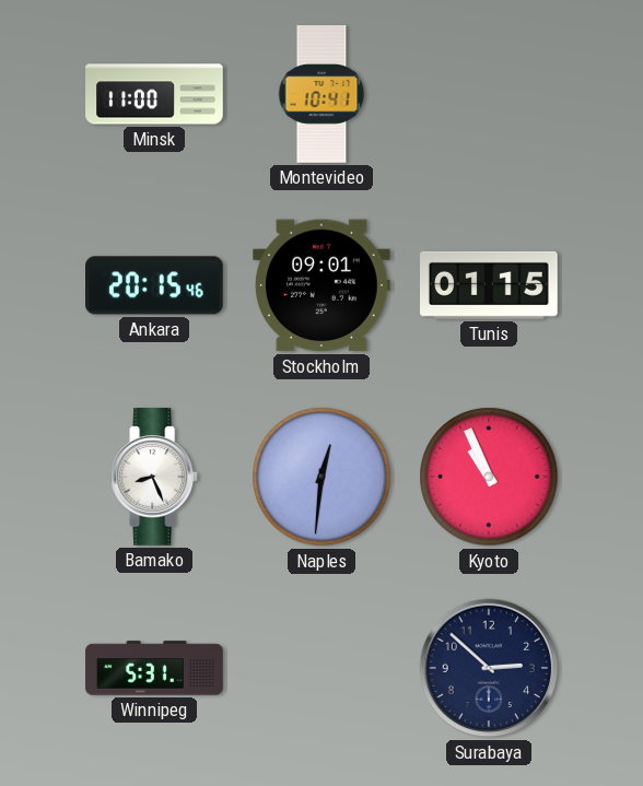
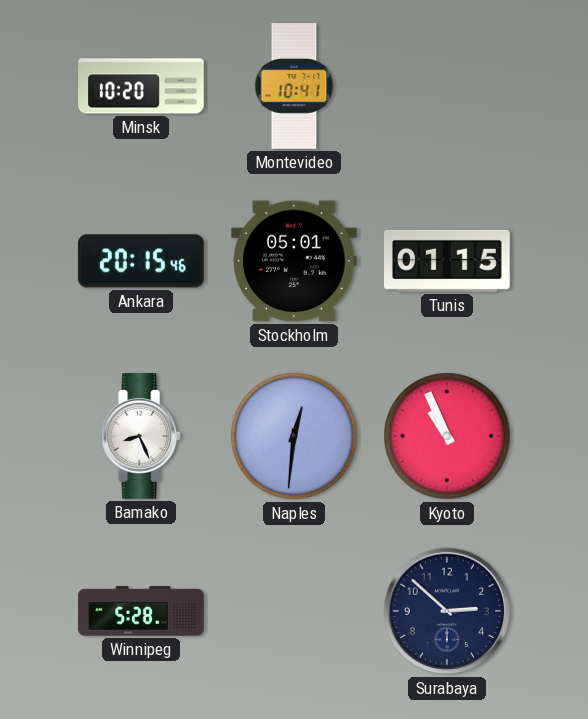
Minsk: 11:00 -> 10:20
Stockholm: 09:01 -> 05:01
Winnipeg: 5:31 -> 5:28
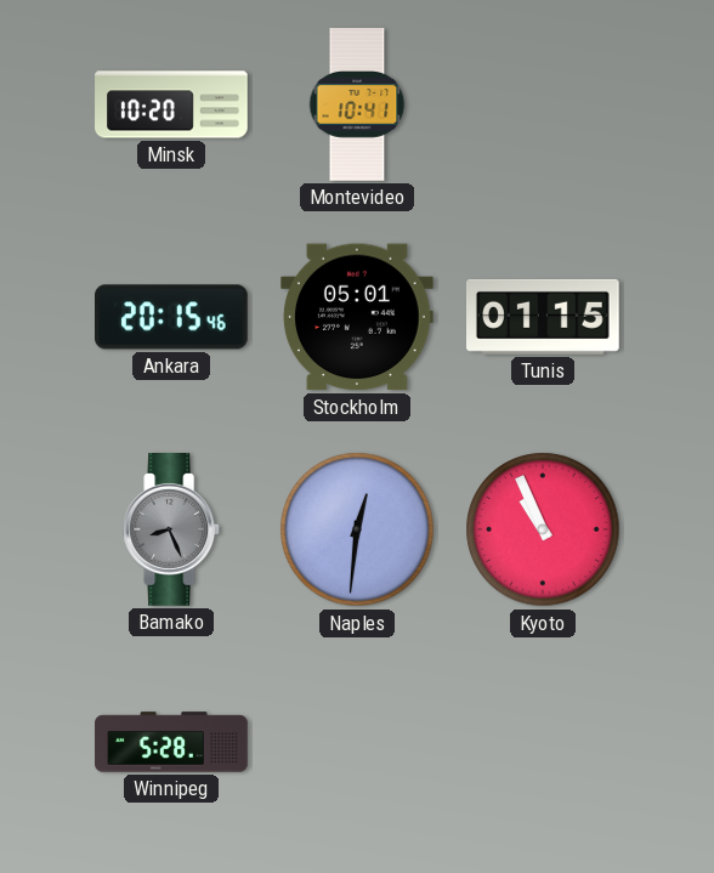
Bamako dial: white -> grey
Surabaya: 2:52 -> none
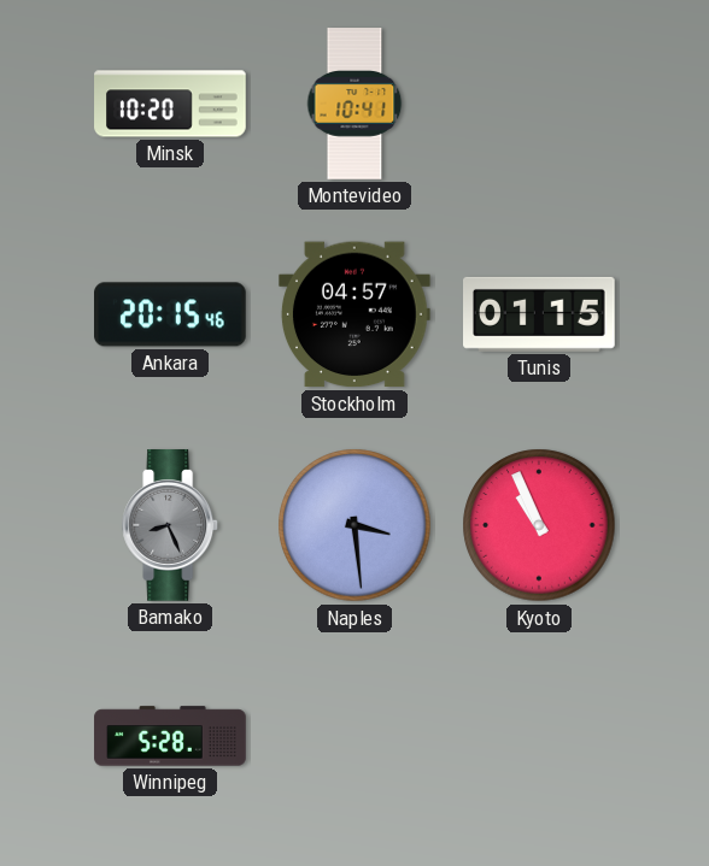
Stockholm: 05:01 -> 04:57
Naples: 12:31 -> 3:29
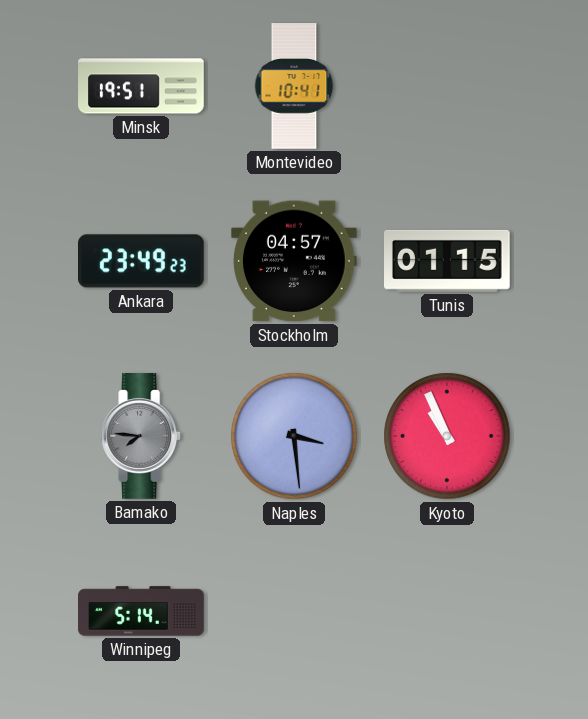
Minsk: 10:20 -> 19:51
Ankara: 20:15 -> 23:49
Bamako: 8:26 -> 7:46
Winnipeg: 5:28 -> 5:14
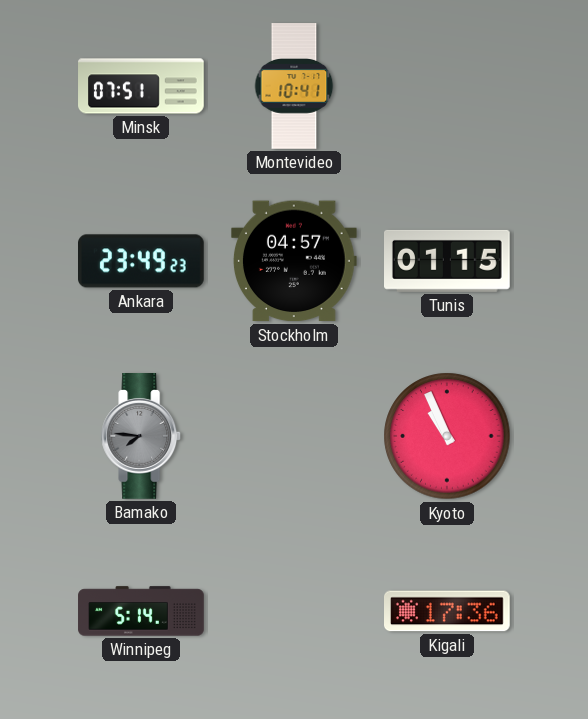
Minsk: 19:51 -> 07:51
Naples: 3:29 -> none
Kigali: none -> 17:36
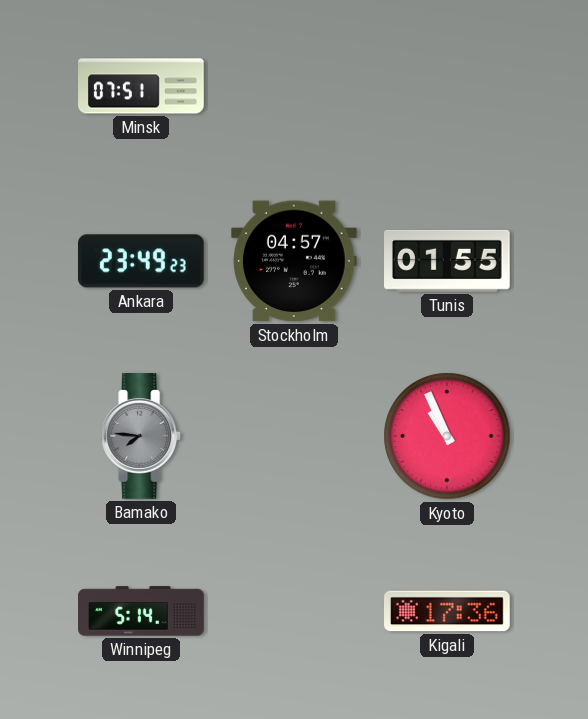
Montevideo: 10:41 -> none
Tunis: 01:15 -> 01:55
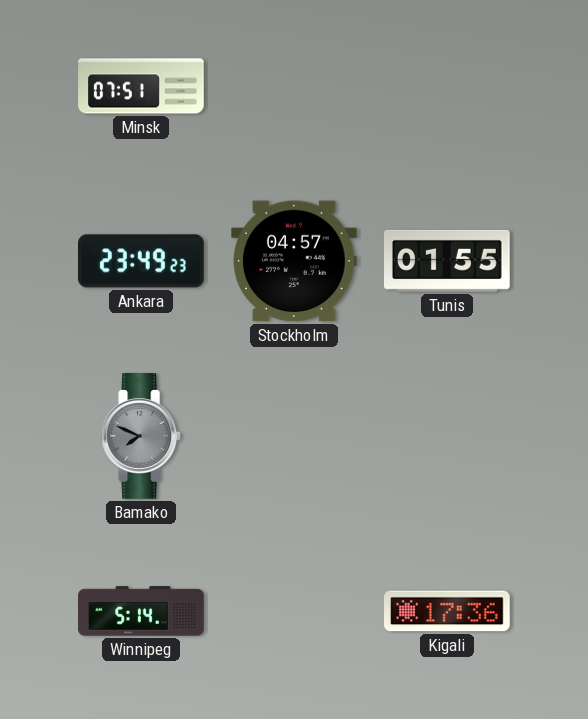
Bamako: 7:46 -> 7:49
Kyoto: 10:56 -> none
